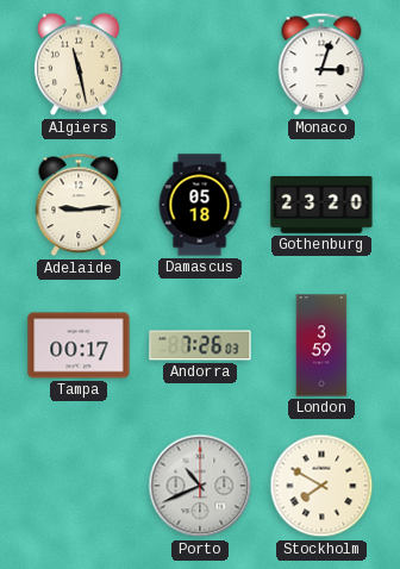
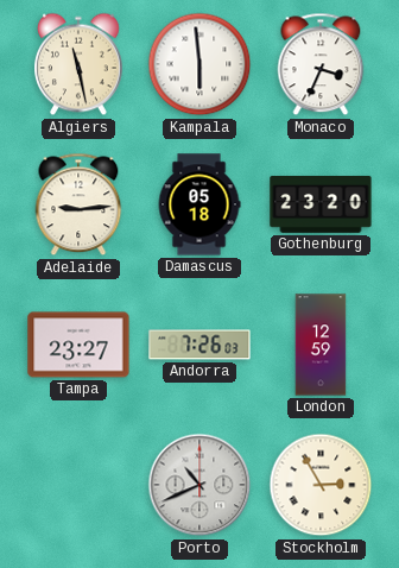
Kampala: none -> 5:59
Monaco: 3:03 -> 3:34
Tampa: 00:17 -> 23:27
London: 3:59 -> 12:59
Stockholm: 7:50 -> 2:55
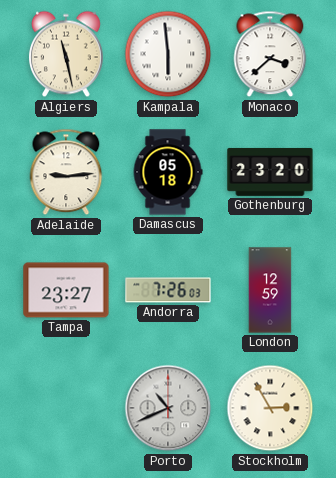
Monaco: 3:34 -> 3:38
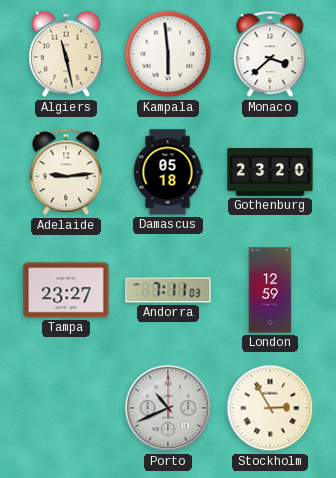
Andorra: 7:26 -> 7:11
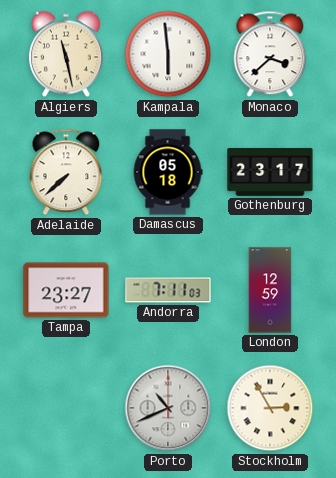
Adelaide: 9:14 -> 7:38
Gothenburg: 23:20 -> 23:17
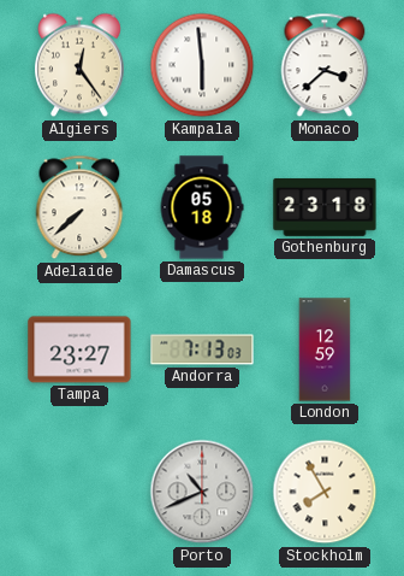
Algiers: 11:28 -> 12:24
Gothenburg: 23:17 -> 23:18
Andorra: 7:11 -> 7:13
Stockholm: 2:55 -> 7:55
